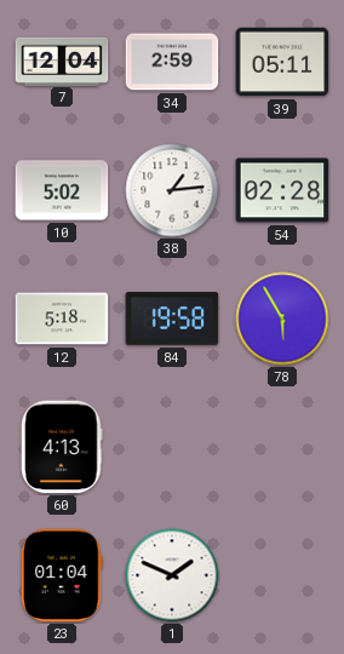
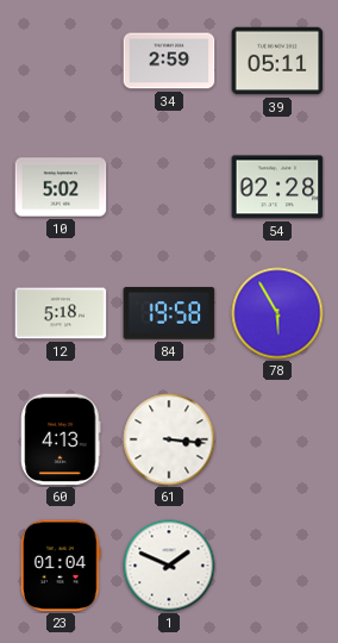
7: 12:04 -> none
38: 1:14 -> none
61: none -> 3:16
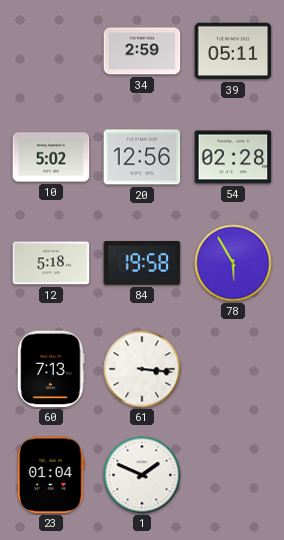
20: none -> 12:56
60: 4:13 -> 7:13
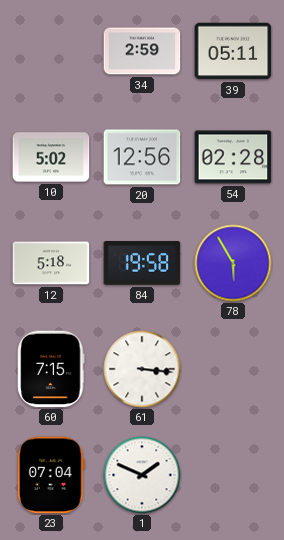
60: 7:13 -> 7:15
23: 01:04 -> 07:04
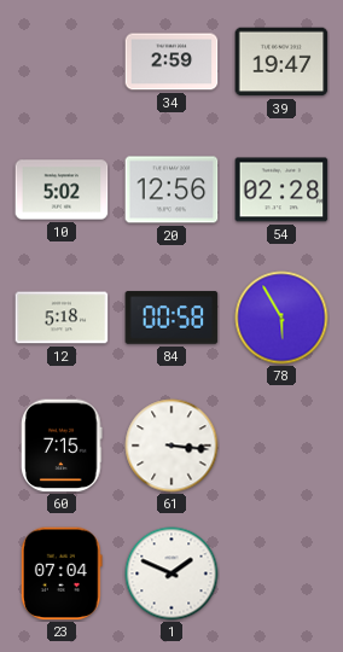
39: 05:11 -> 19:47
84: 19:58 -> 00:58
